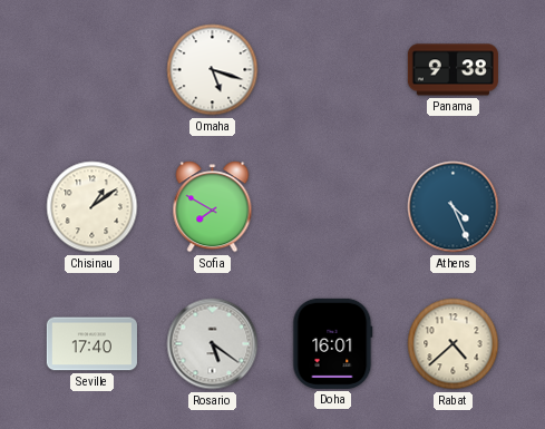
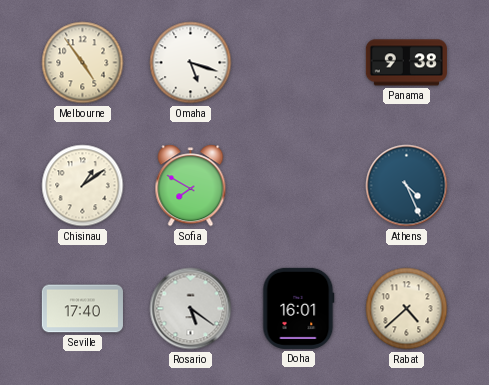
Melbourne: none -> 4:54
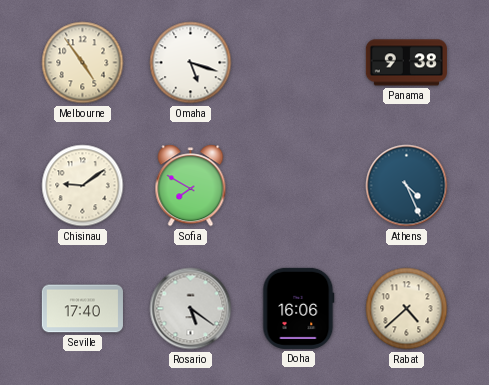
Chisinau: 1:09 -> 9:09
Doha: 16:01 -> 16:06
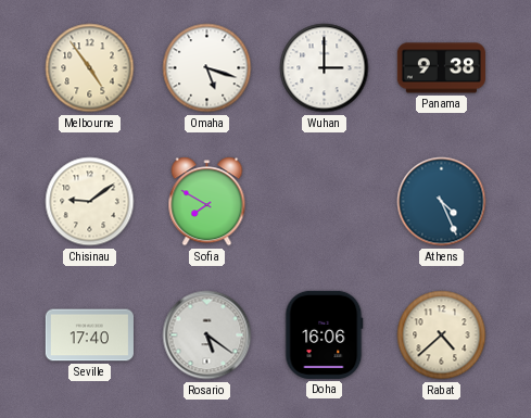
Wuhan: none -> 3:00
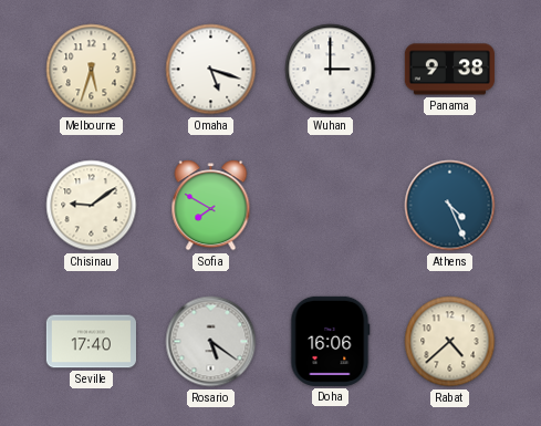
Melbourne: 4:54 -> 5:33
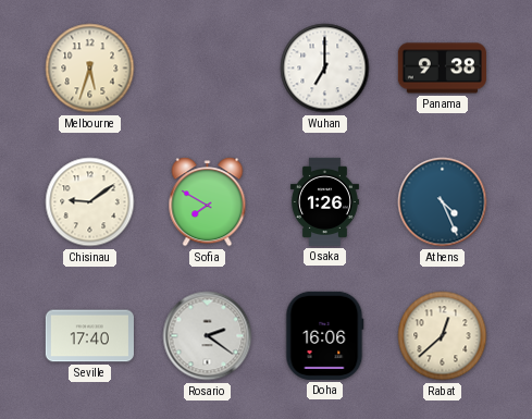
Omaha: 5:18 -> none
Wuhan: 3:00 -> 7:00
Osaka: none -> 1:26
Rosario: 5:21 -> 2:21
Rabat: 4:38 -> 12:38
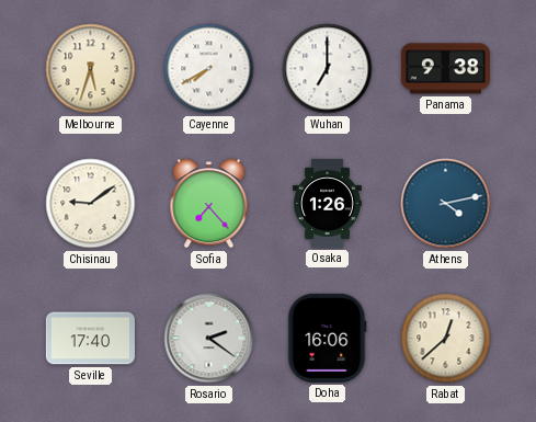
Cayenne: none -> 7:40
Sofia: 7:50 -> 7:23
Athens: 4:26 -> 4:13
